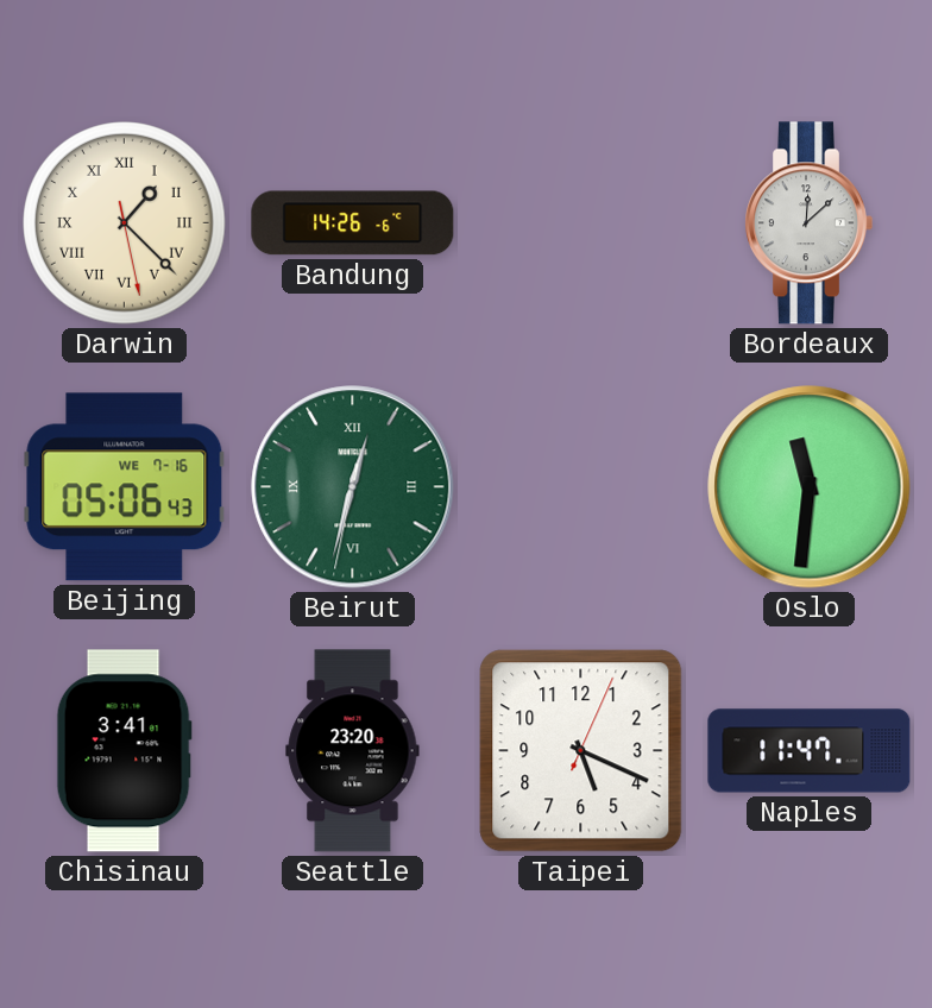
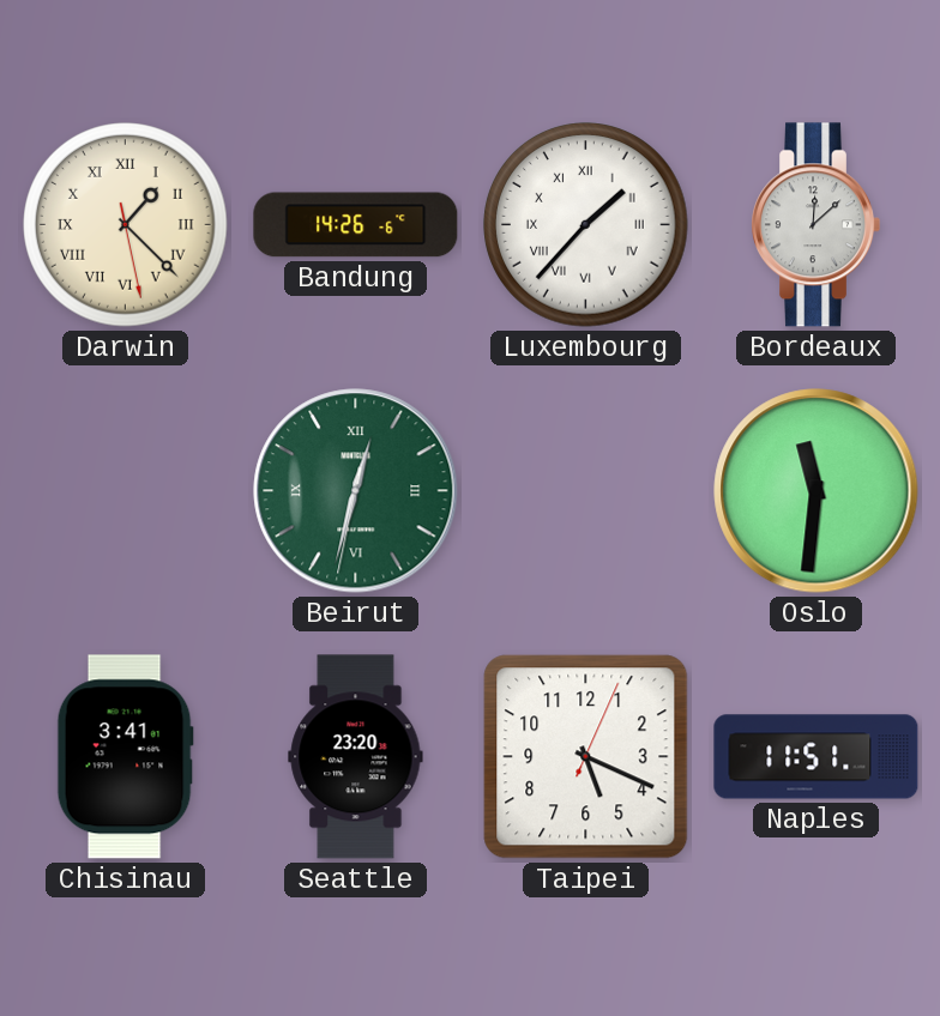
Luxembourg: none -> 1:37
Beijing: 05:06 -> none
Naples: 11:47 -> 11:51
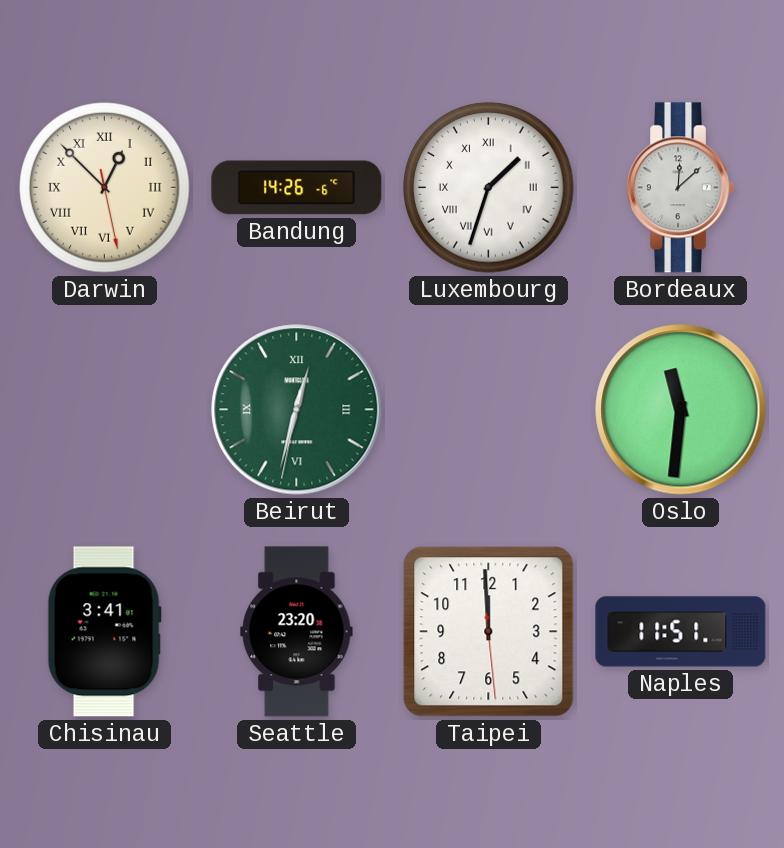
Darwin: 1:22 -> 12:52
Luxembourg: 1:37 -> 1:33
Taipei: 5:19 -> 11:59
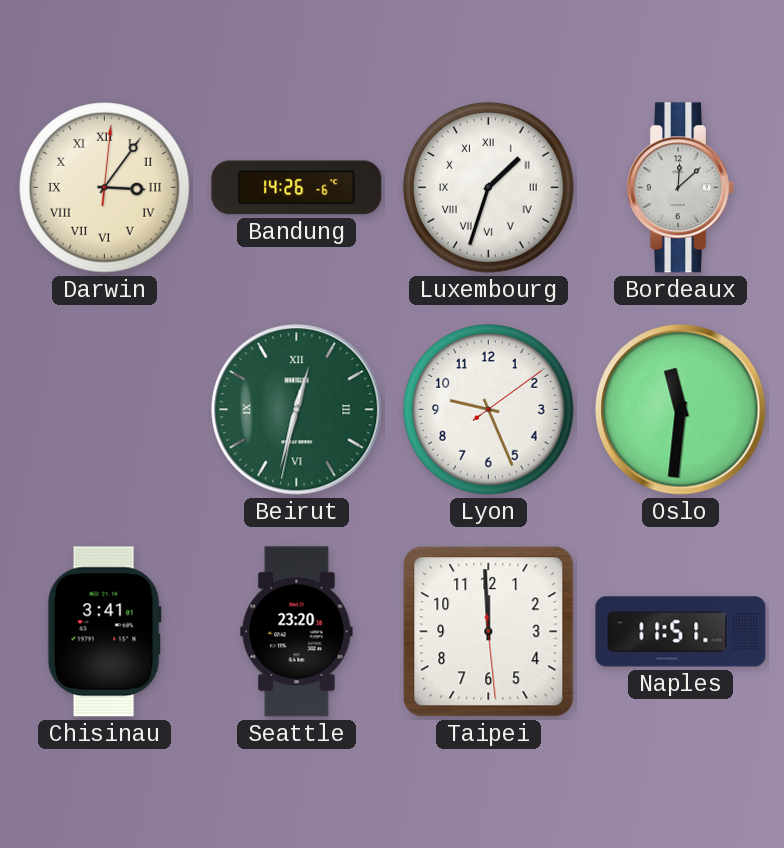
Darwin: 12:52 -> 3:06
Lyon: none -> 9:26
